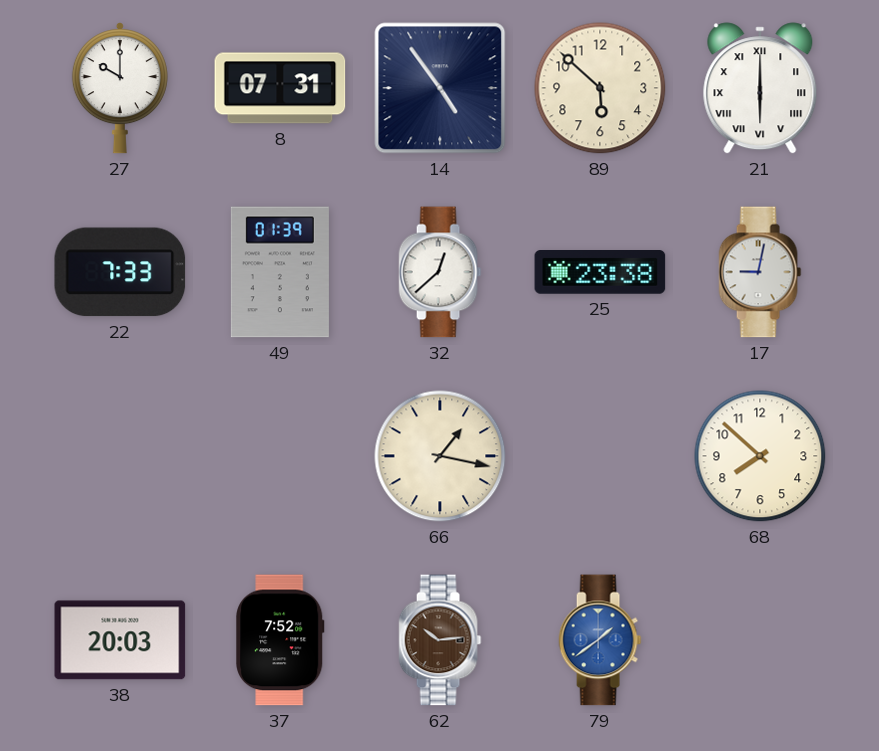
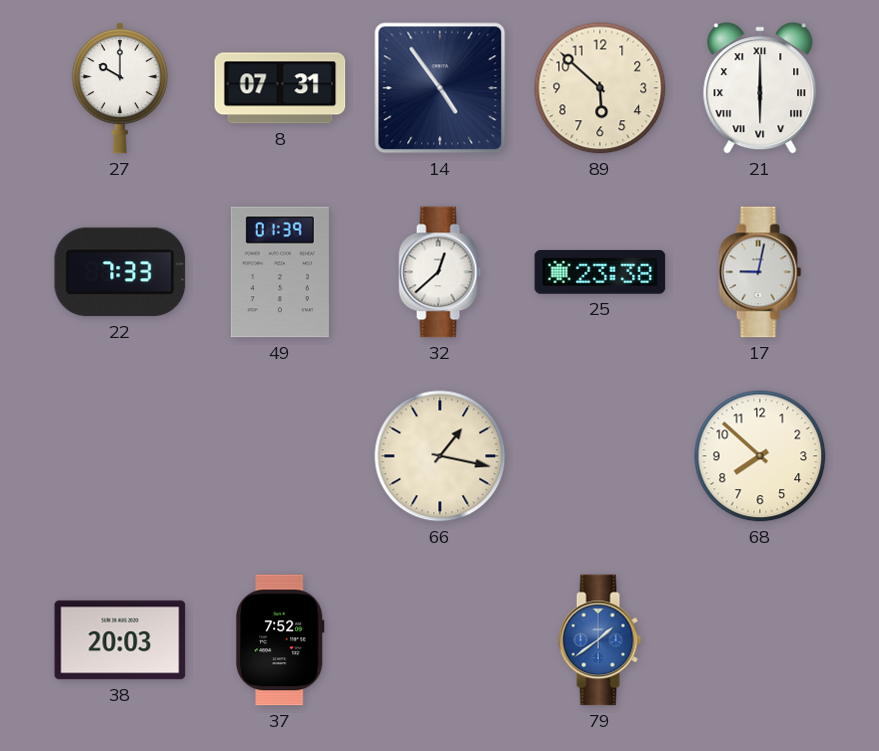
62: 10:14 -> none
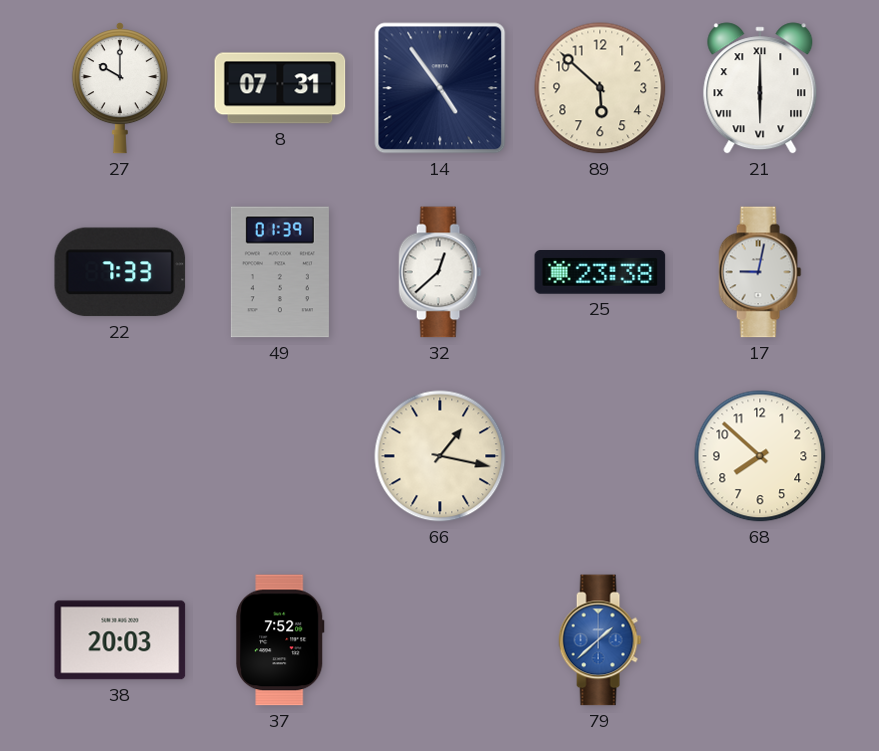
79: 1:39 -> 1:38
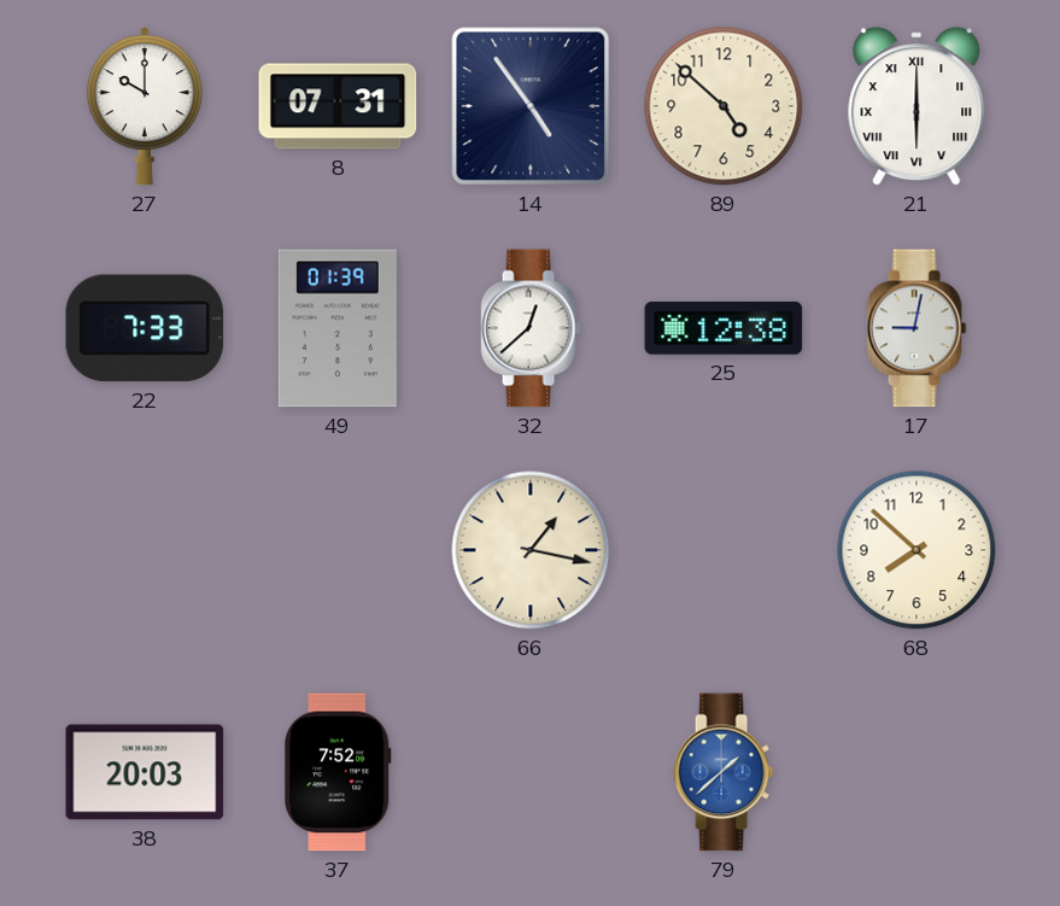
89: 5:52 -> 4:52
25: 23:38 -> 12:38
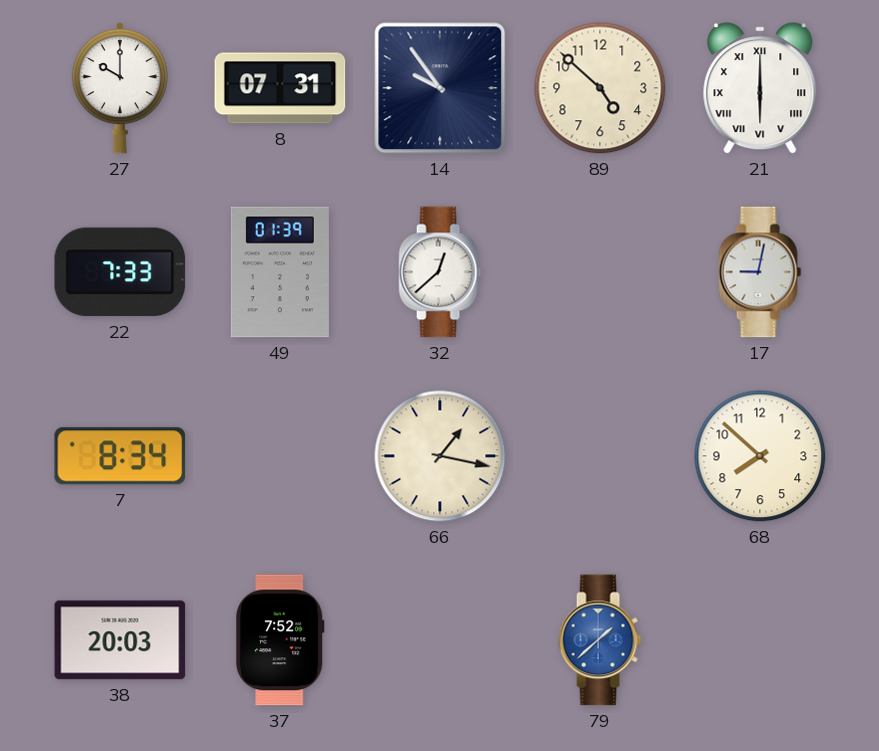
14: 4:54 -> 9:54
25: 12:38 -> none
7: none -> 8:34
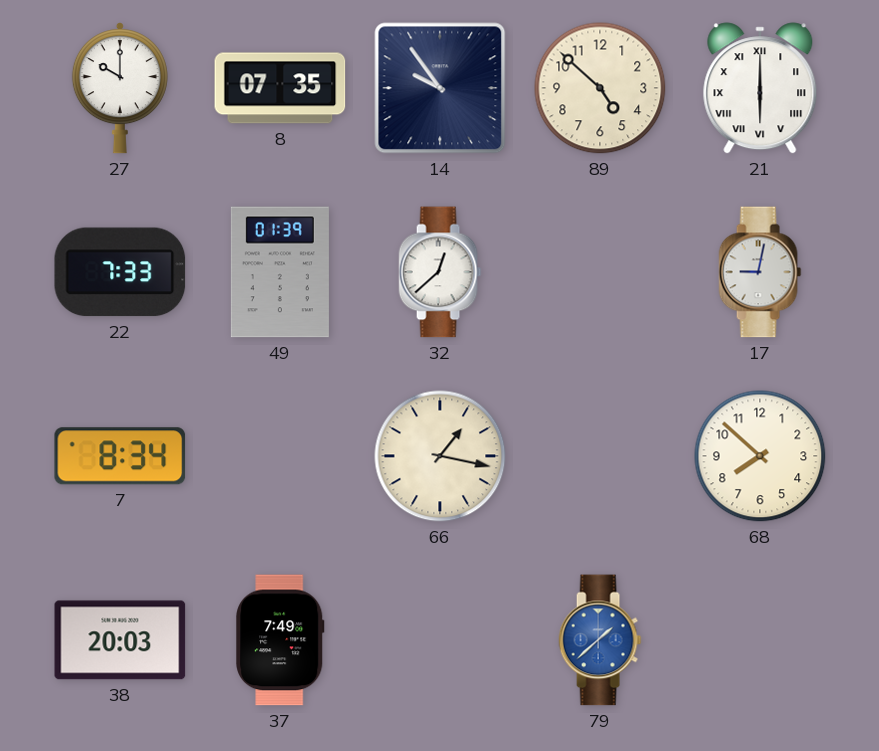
8: 07:31 -> 07:35
37: 7:52 -> 7:49
